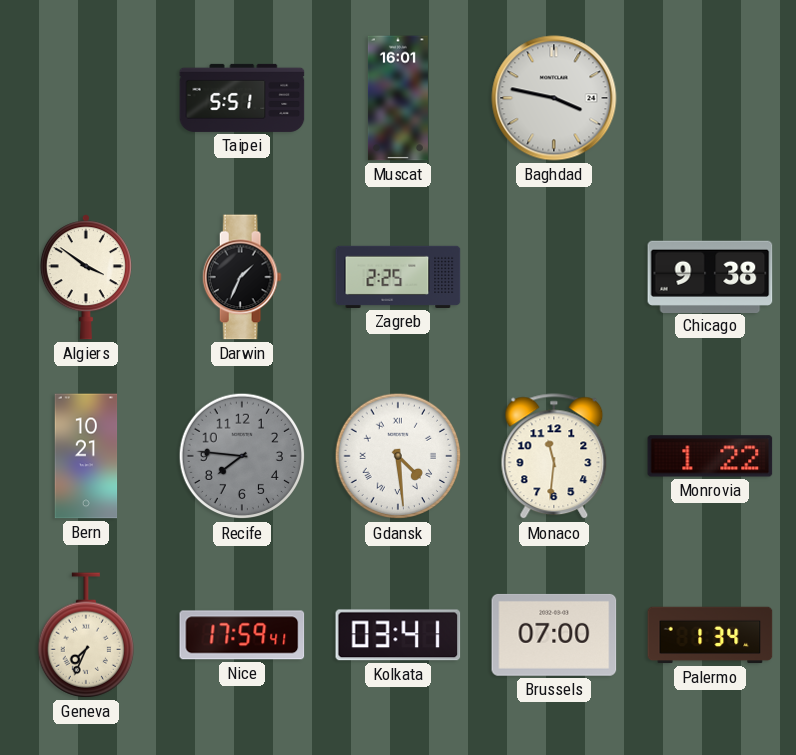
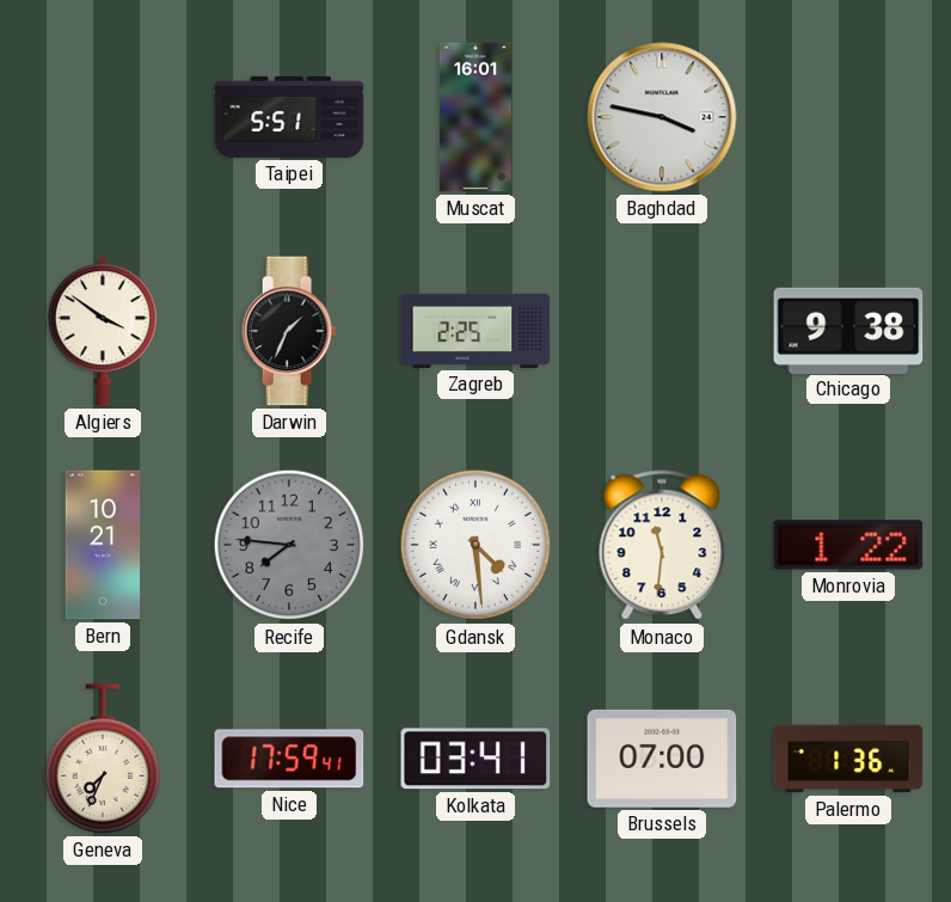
Palermo: 1:34 -> 1:36
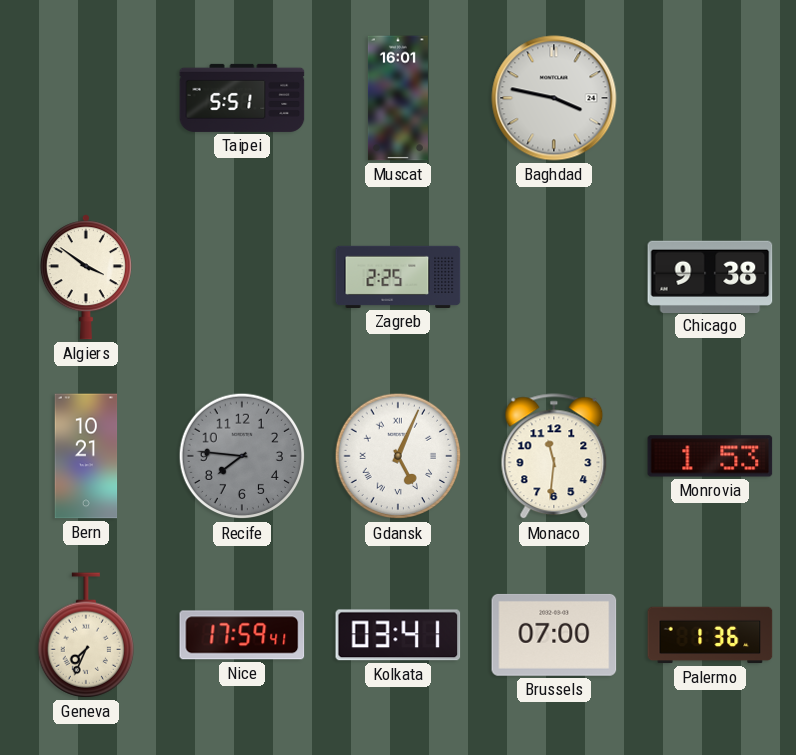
Darwin: 1:34 -> none
Gdansk: 4:29 -> 5:04
Monrovia: 1:22 -> 1:53
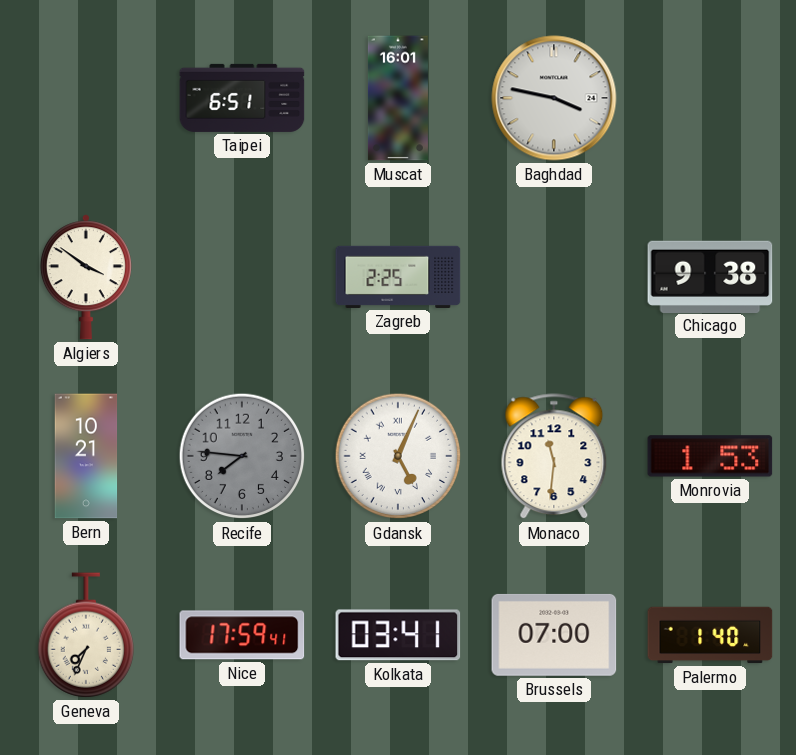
Taipei: 5:51 -> 6:51
Palermo: 1:36 -> 1:40
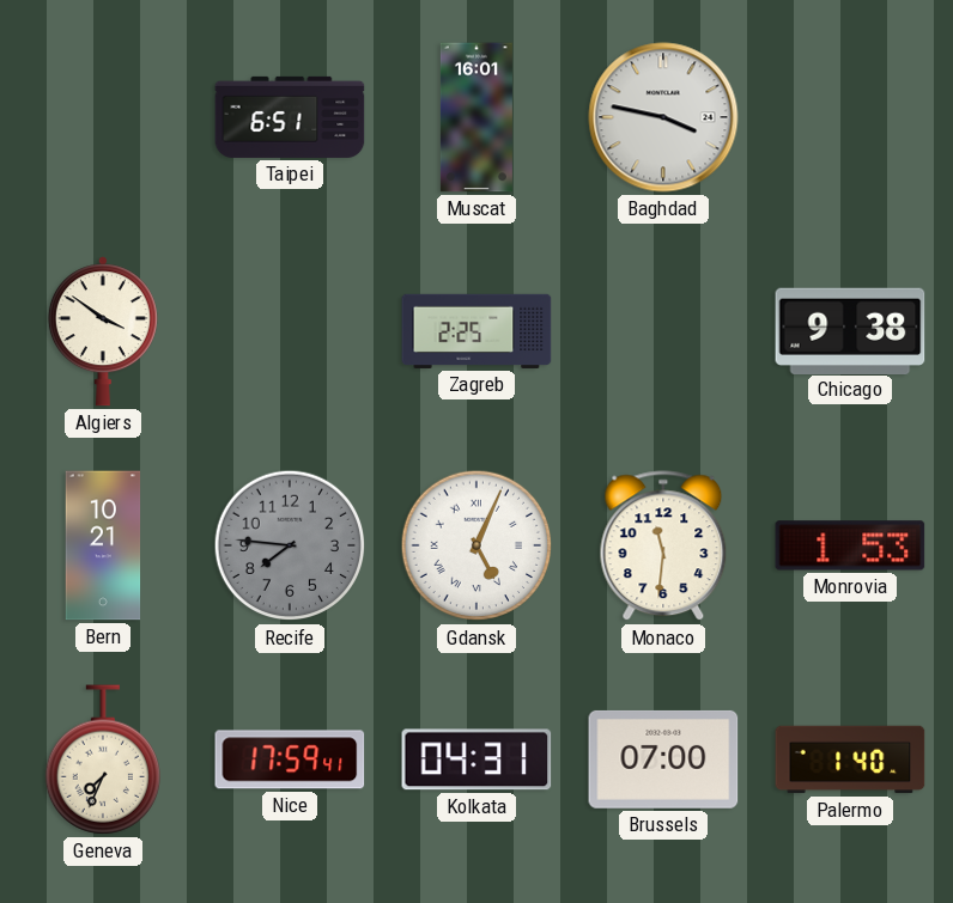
Kolkata: 03:41 -> 04:31
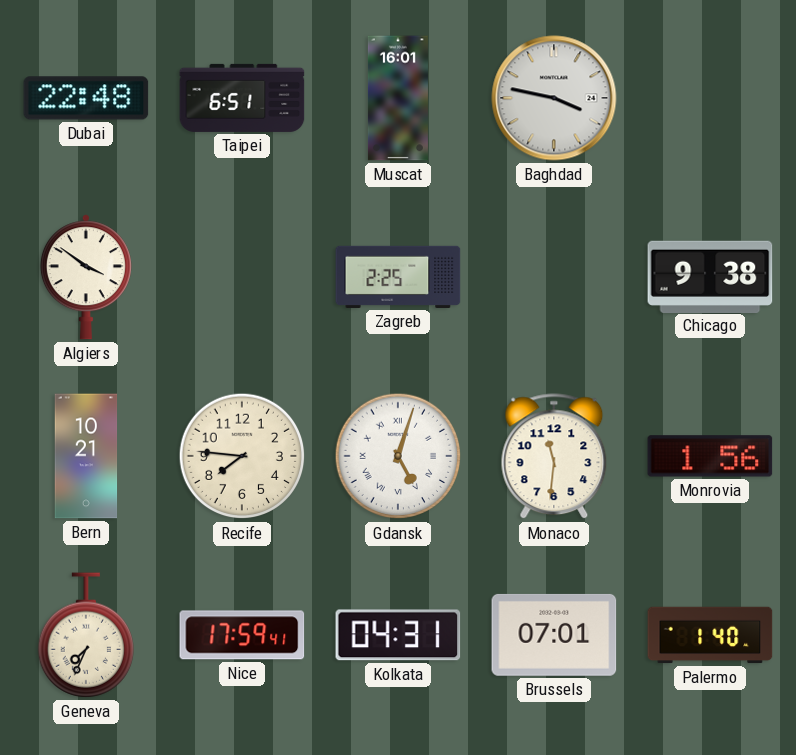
Dubai: none -> 22:48
Recife dial: grey -> cream
Gdansk: 5:04 -> 5:03
Monrovia: 1:53 -> 1:56
Brussels: 07:00 -> 07:01
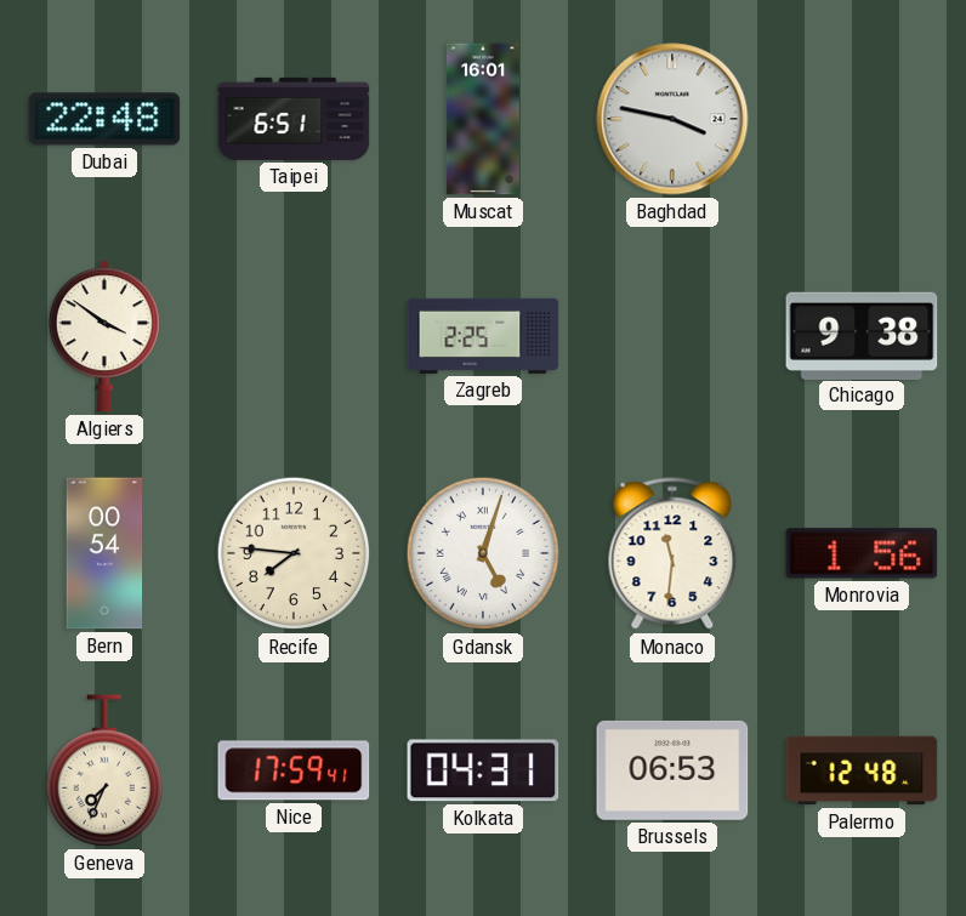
Bern: 10:21 -> 00:54
Brussels: 07:01 -> 06:53
Palermo: 1:40 -> 12:48
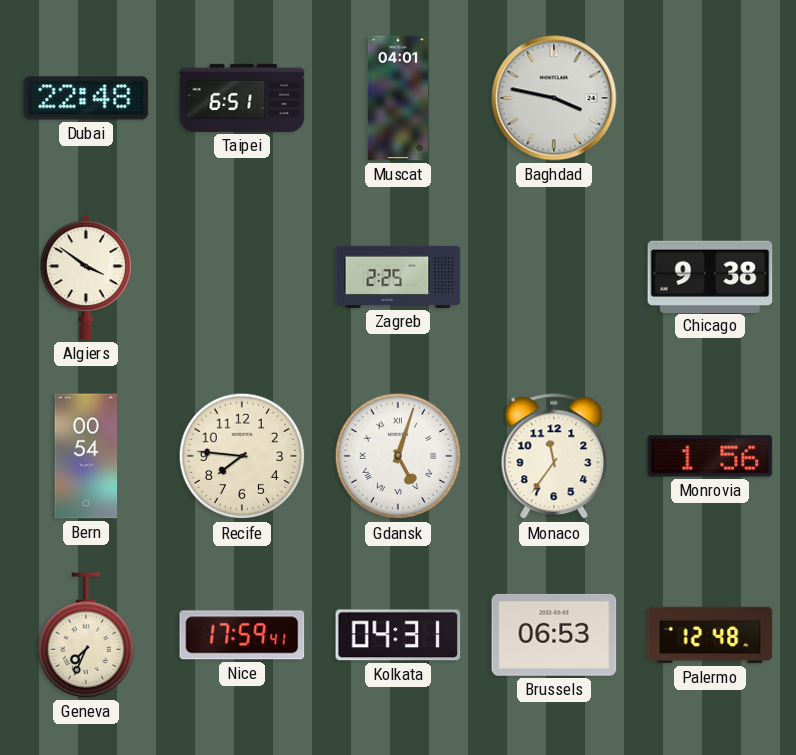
Muscat: 16:01 -> 04:01
Monaco: 11:31 -> 11:36
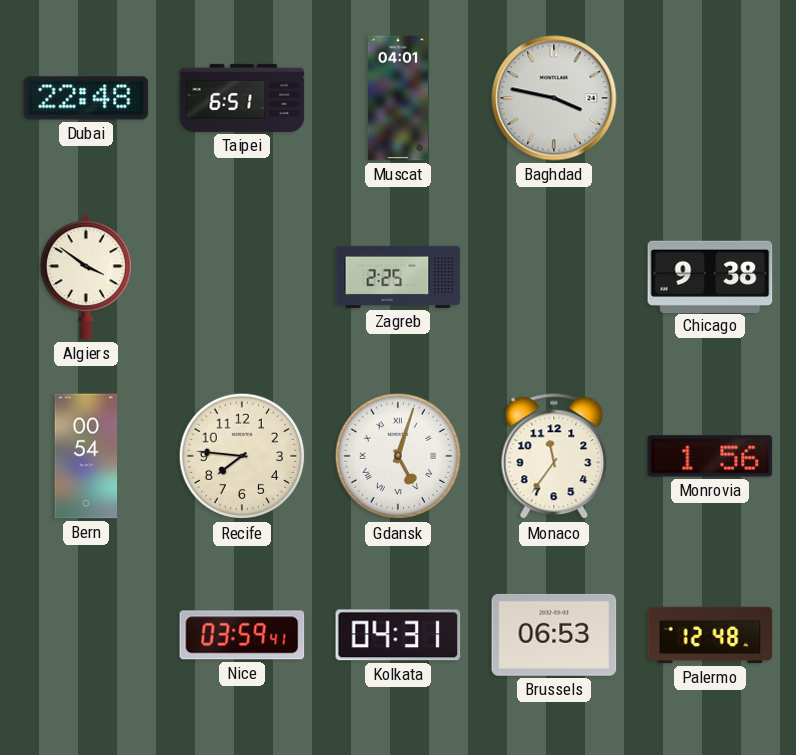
Geneva: 7:34 -> none
Nice: 17:59 -> 03:59
